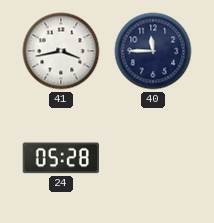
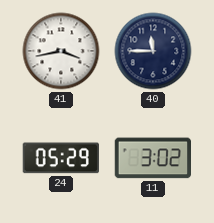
24: 05:28 -> 05:29
11: none -> 3:02
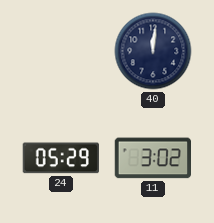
41: 3:43 -> none
40: 11:45 -> 12:01
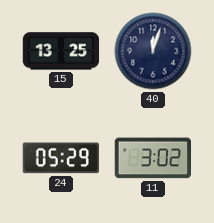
15: none -> 13:25
40: 12:01 -> 12:03
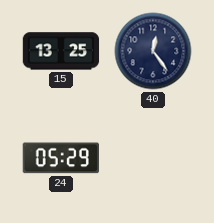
40: 12:03 -> 12:24
11: 3:02 -> none
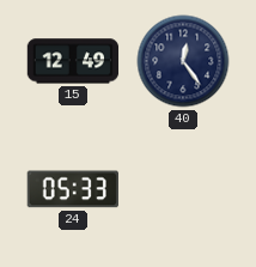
15: 13:25 -> 12:49
24: 05:29 -> 05:33
